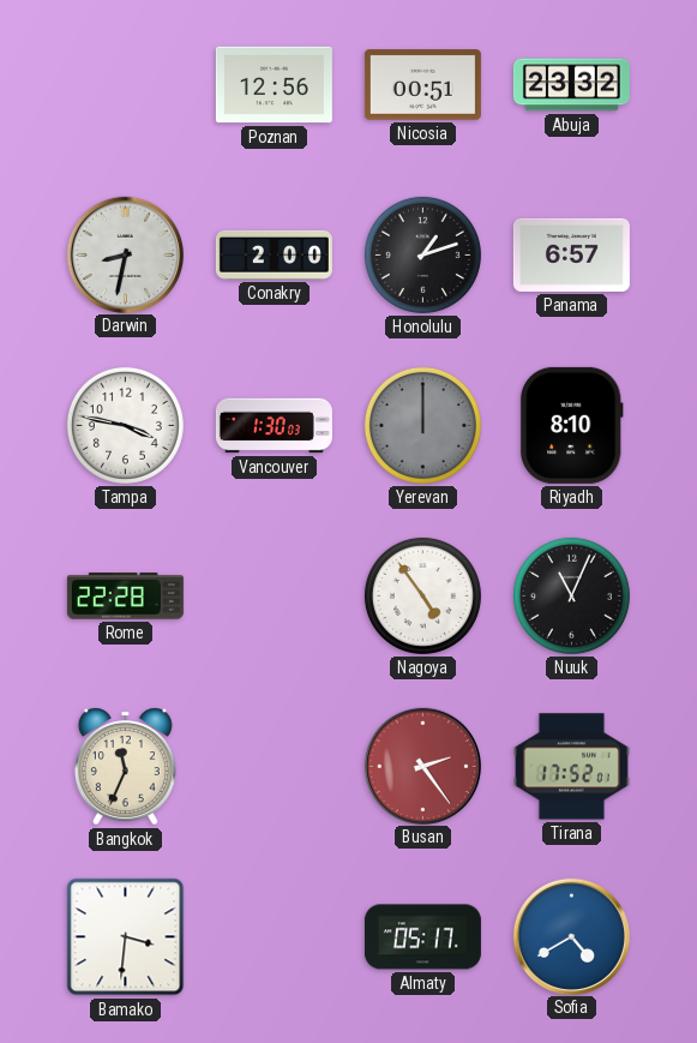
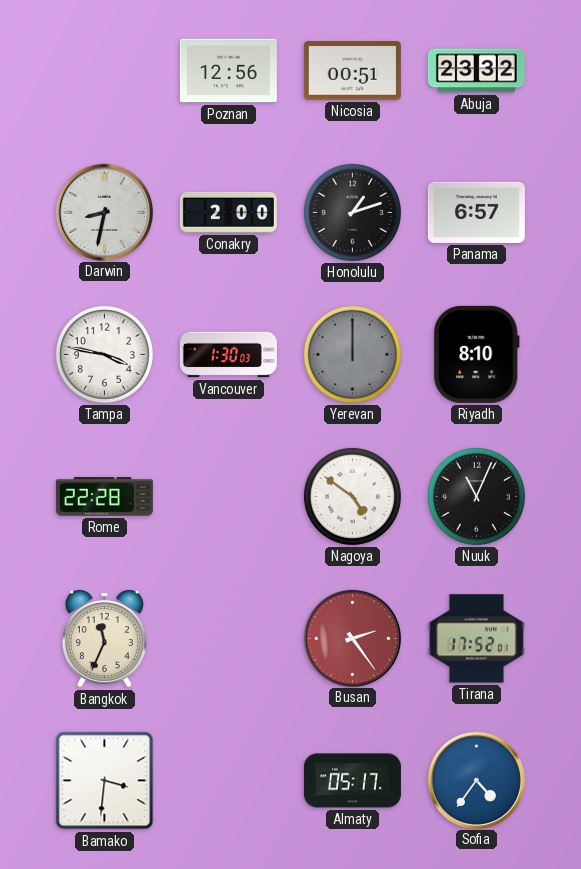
Nagoya: 4:54 -> 4:51
Sofia: 4:40 -> 4:36
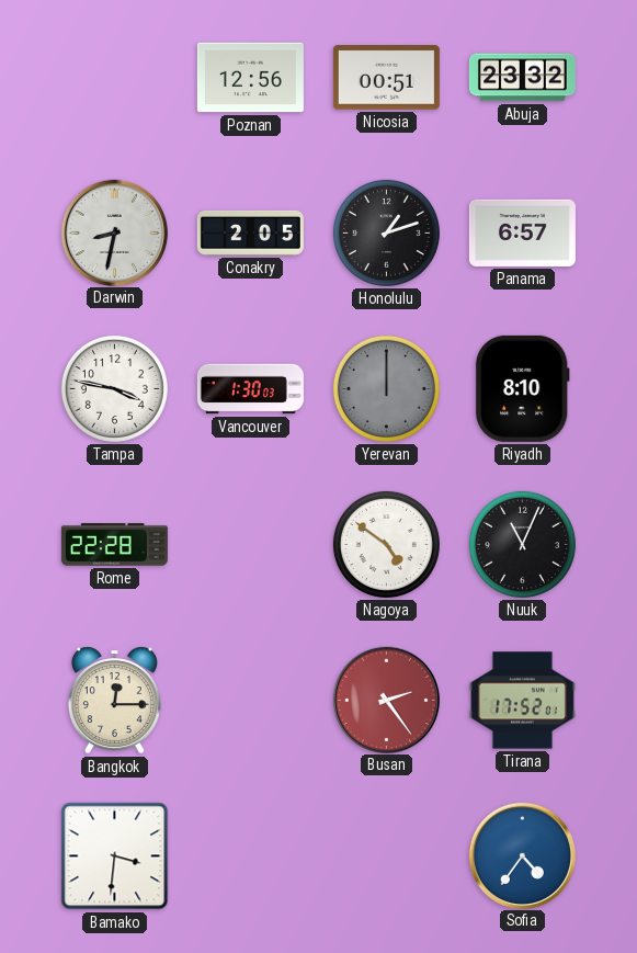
Conakry: 2:00 -> 2:05
Bangkok: 11:34 -> 12:15
Almaty: 05:17 -> none
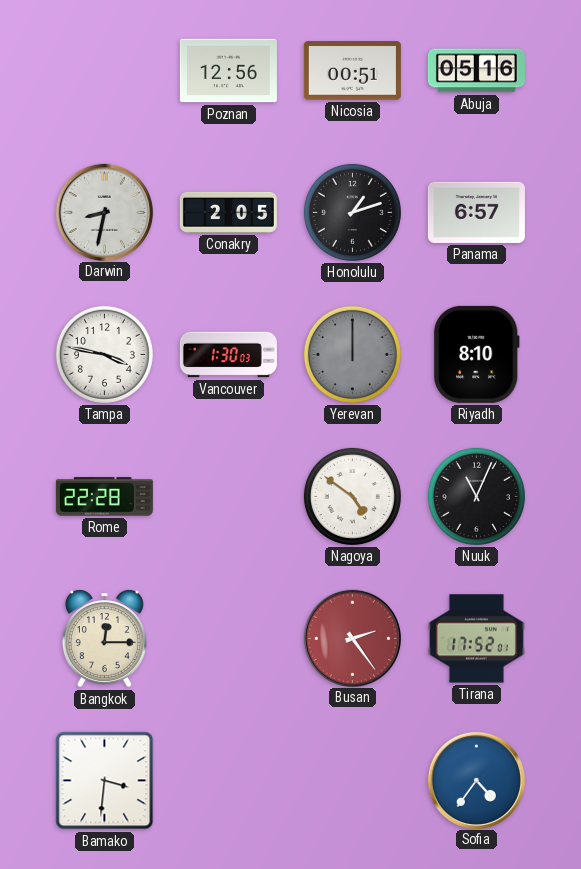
Abuja: 23:32 -> 05:16
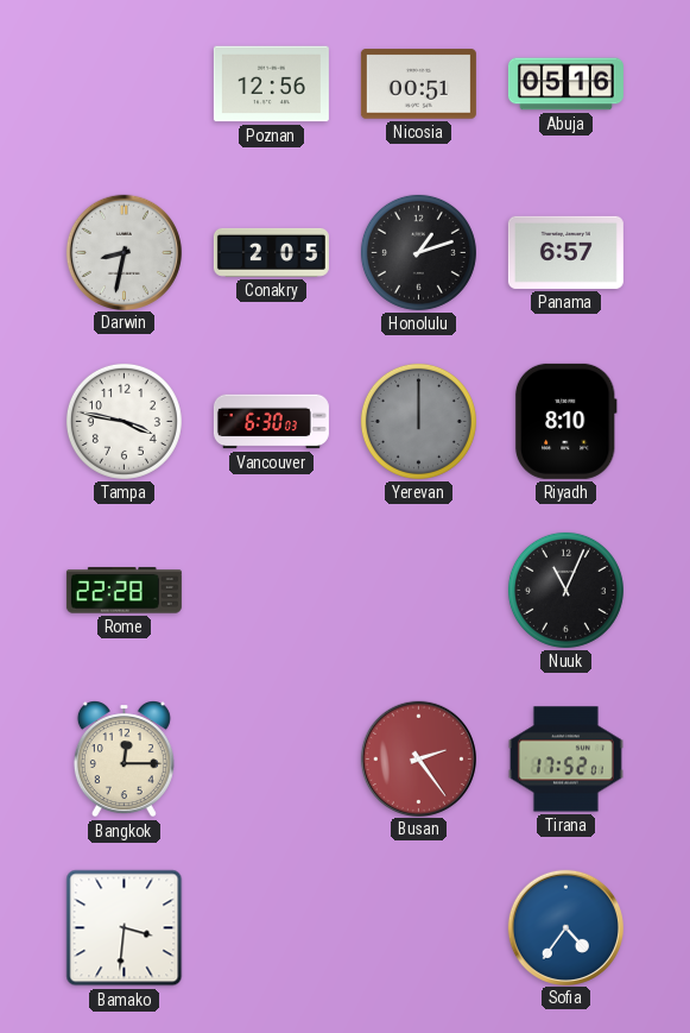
Vancouver: 1:30 -> 6:30
Nagoya: 4:51 -> none
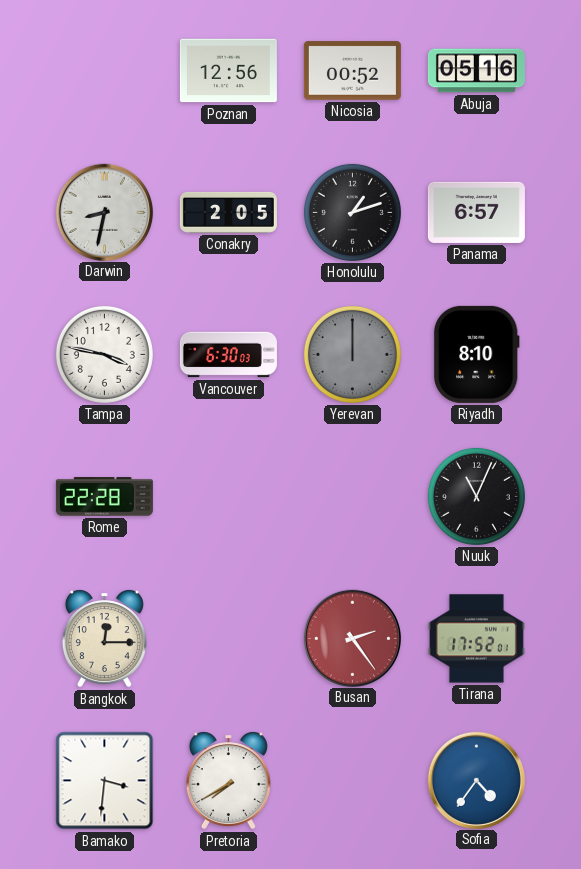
Nicosia: 00:51 -> 00:52
Pretoria: none -> 7:40
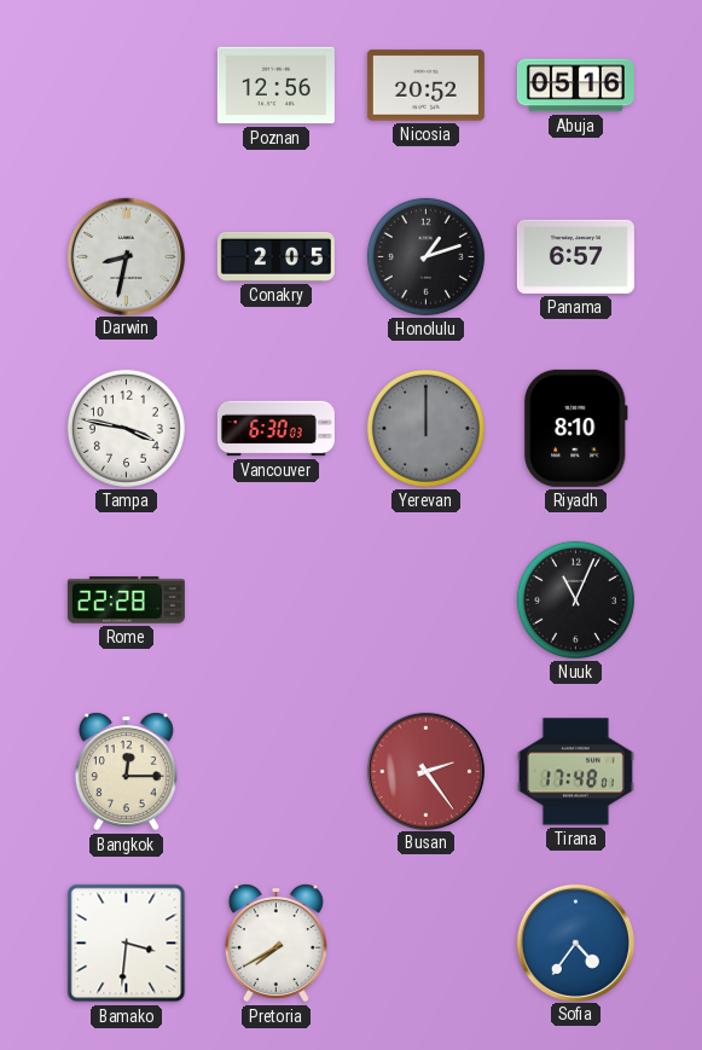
Nicosia: 00:52 -> 20:52
Tirana: 17:52 -> 17:48
